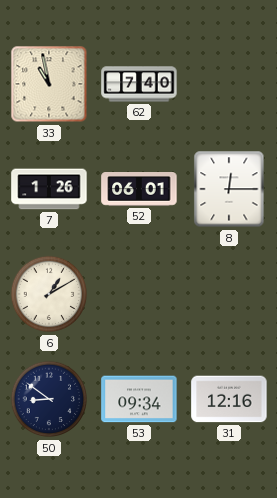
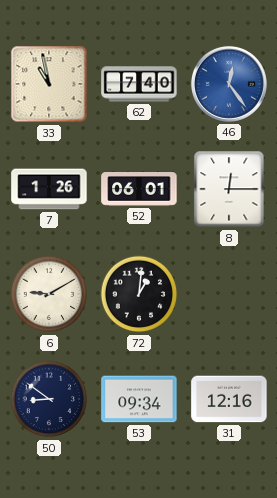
46: none -> 12:24
6: 1:10 -> 9:10
72: none -> 1:01
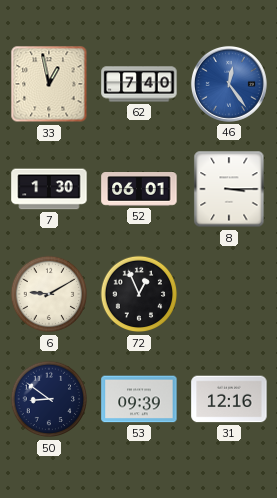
33: 10:58 -> 12:58
7: 1:26 -> 1:30
8: 12:15 -> 3:15
72: 1:01 -> 12:56
53: 09:34 -> 09:39
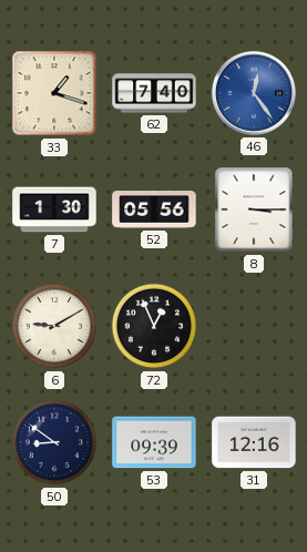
33: 12:58 -> 1:18
52: 06:01 -> 05:56
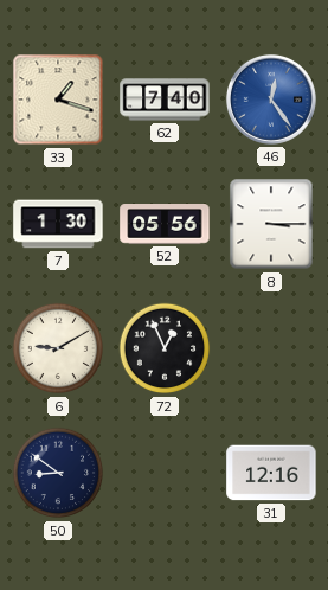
53: 09:39 -> none
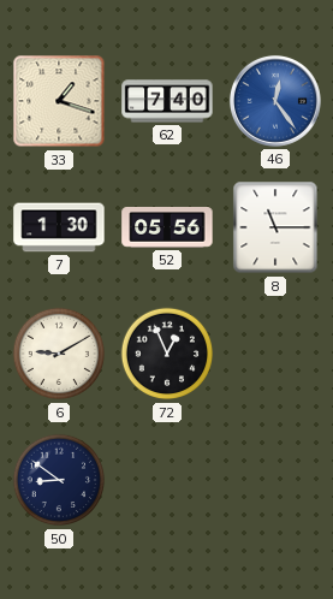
8: 3:15 -> 11:15
31: 12:16 -> none
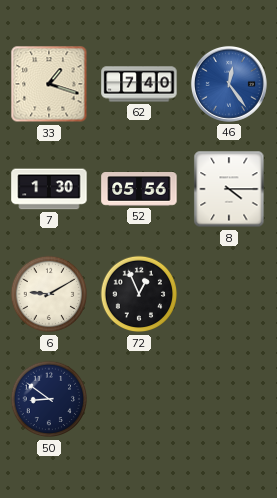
8: 11:15 -> 4:15
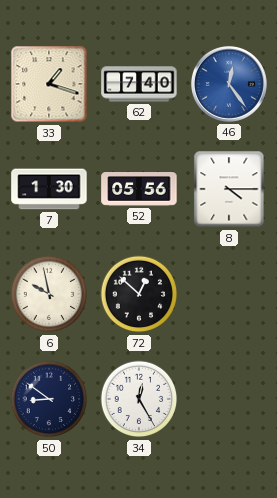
6: 9:10 -> 9:58
72: 12:56 -> 12:52
34: none -> 12:25
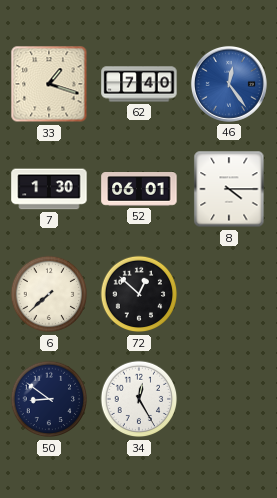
52: 05:56 -> 06:01
6: 9:58 -> 7:38
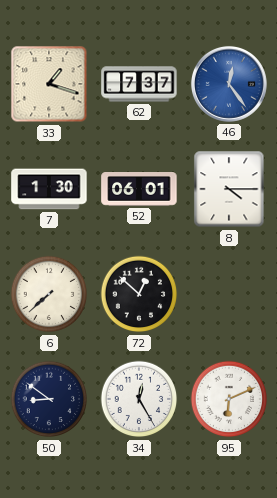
62: 7:40 -> 7:37
95: none -> 6:11
